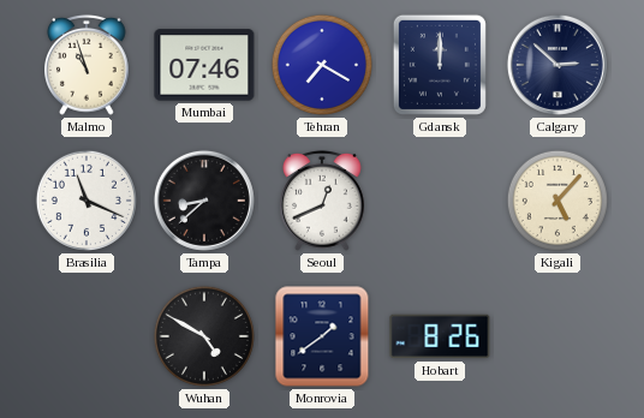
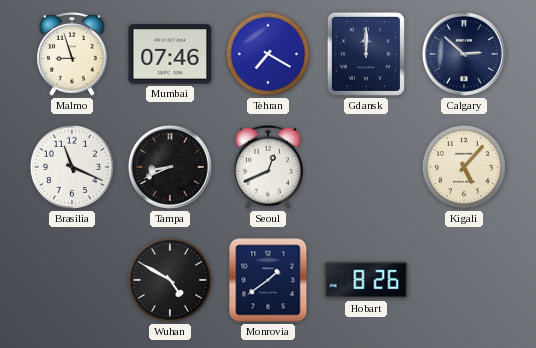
Malmo: 10:57 -> 8:57
Tampa: 8:38 -> 8:41
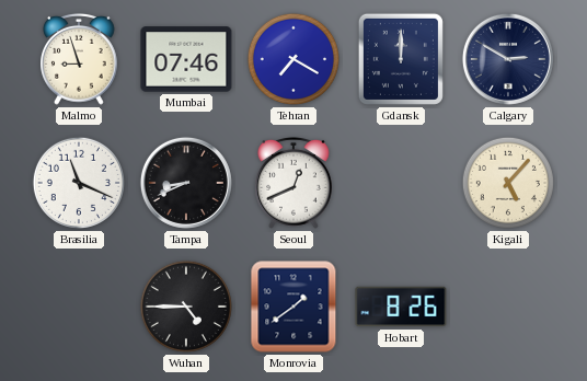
Calgary: 2:52 -> 2:50
Wuhan: 4:50 -> 4:45
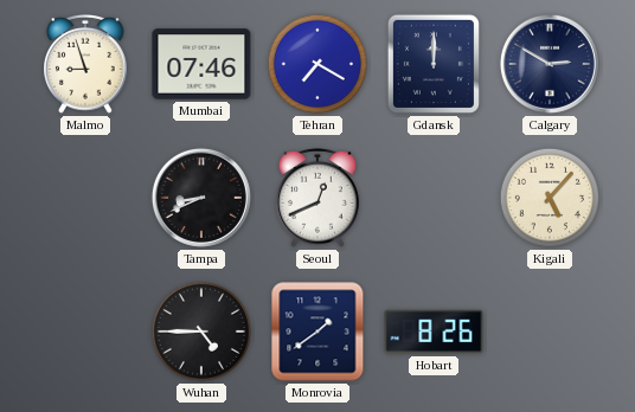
Brasilia: 11:19 -> none
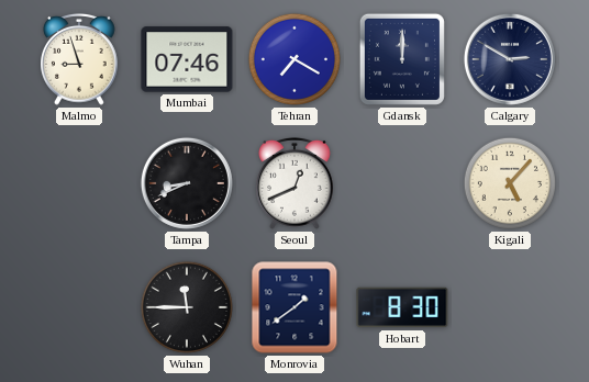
Wuhan: 4:45 -> 11:45
Hobart: 8:26 -> 8:30
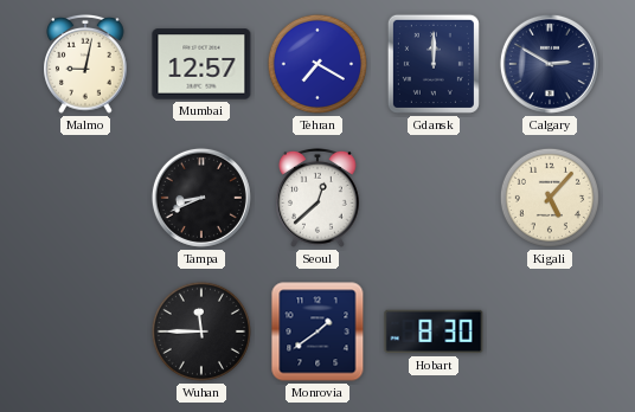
Malmo: 8:57 -> 9:02
Mumbai: 07:46 -> 12:57
Seoul: 12:41 -> 12:38
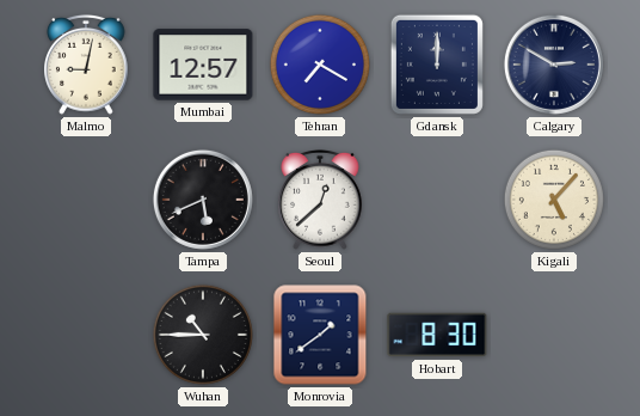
Tampa: 8:41 -> 5:41
Wuhan: 11:45 -> 10:45
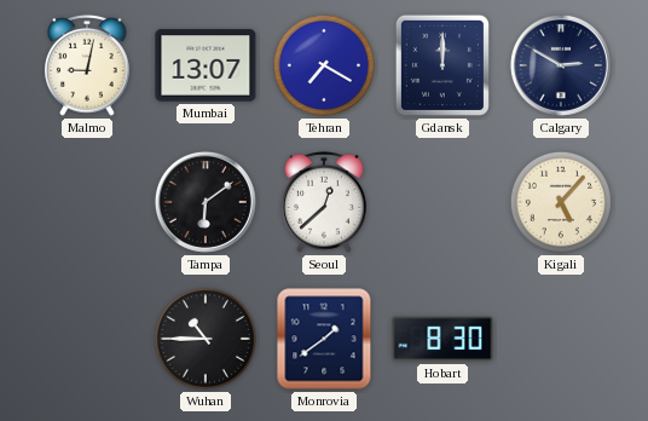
Mumbai: 12:57 -> 13:07
Tampa: 5:41 -> 6:09
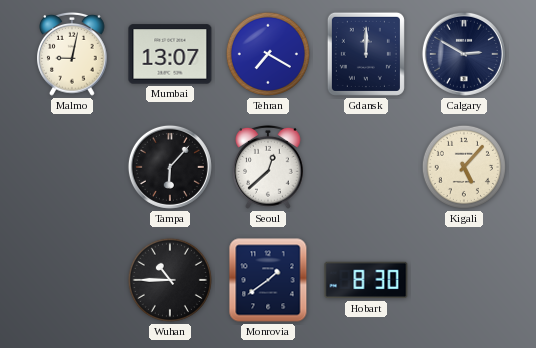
Tampa: 6:09 -> 6:07
